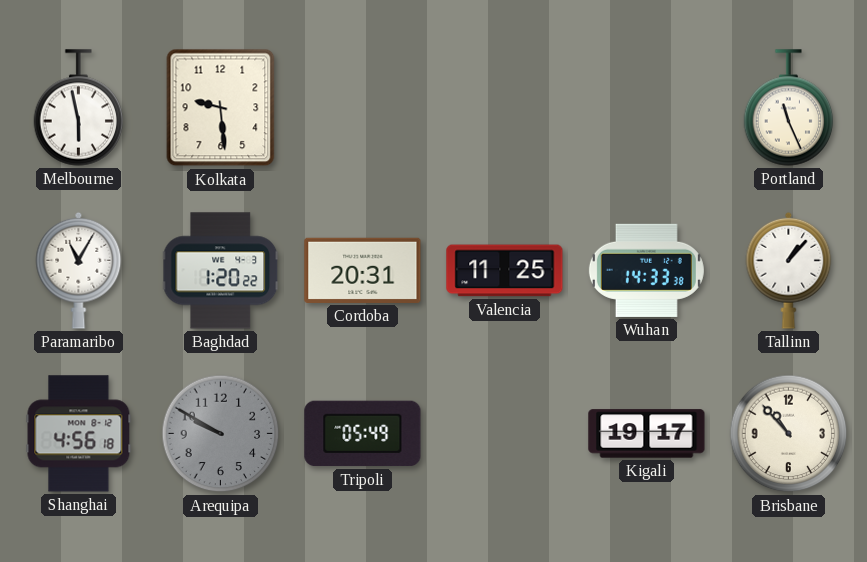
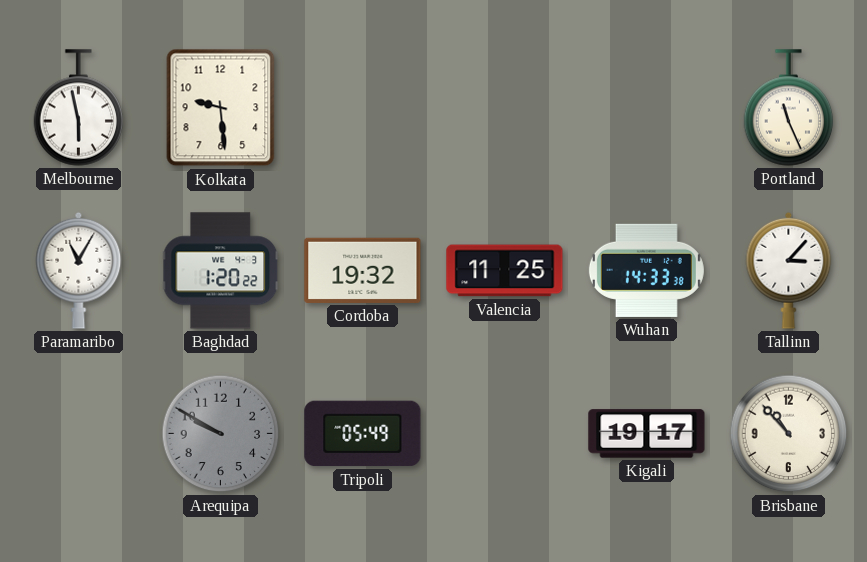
Cordoba: 20:31 -> 19:32
Tallinn: 1:07 -> 3:07
Shanghai: 4:56 -> none
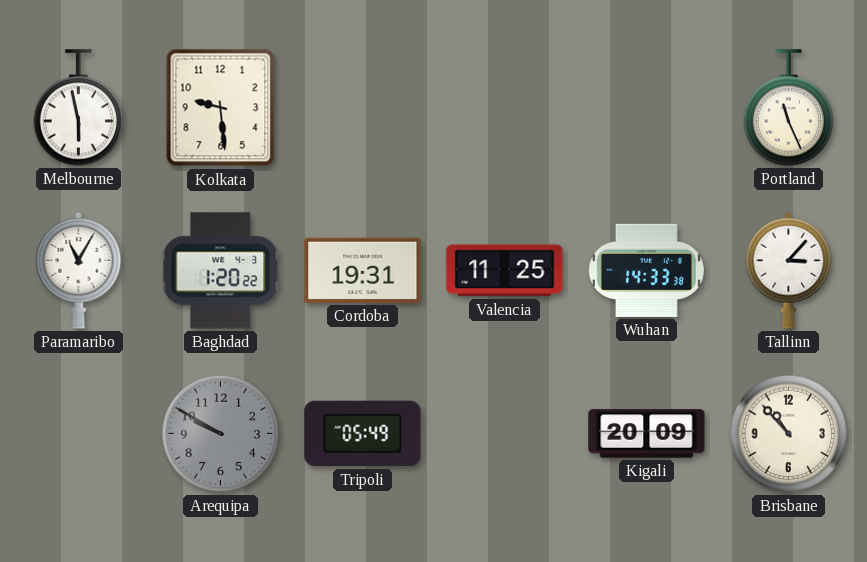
Cordoba: 19:32 -> 19:31
Kigali: 19:17 -> 20:09
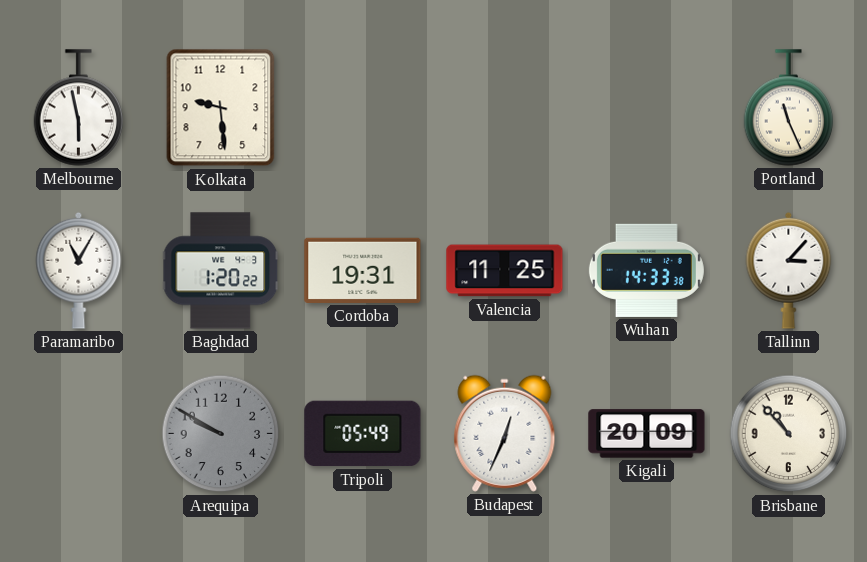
Budapest: none -> 12:34
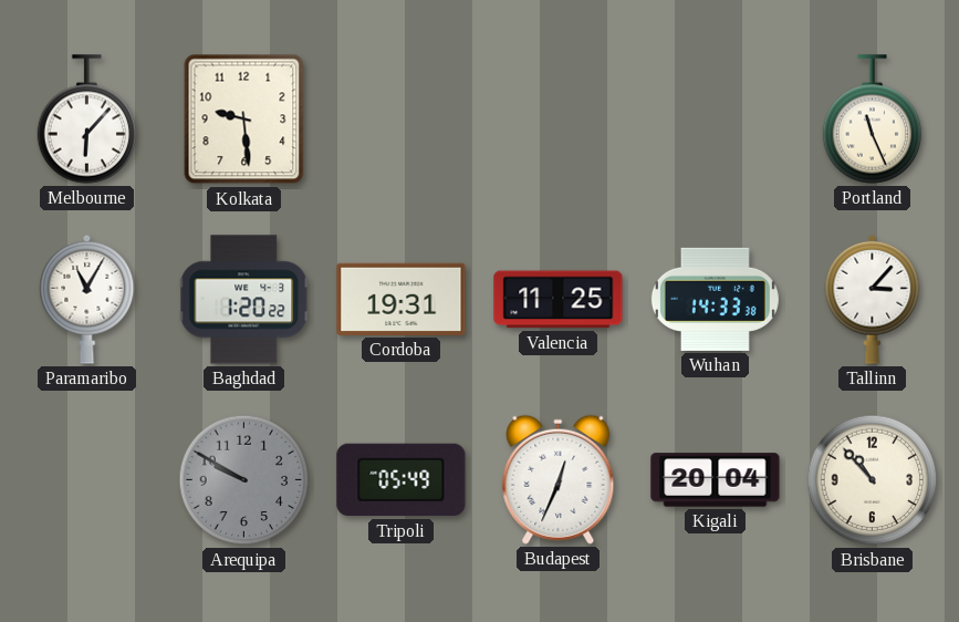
Melbourne: 5:58 -> 6:07
Kigali: 20:09 -> 20:04
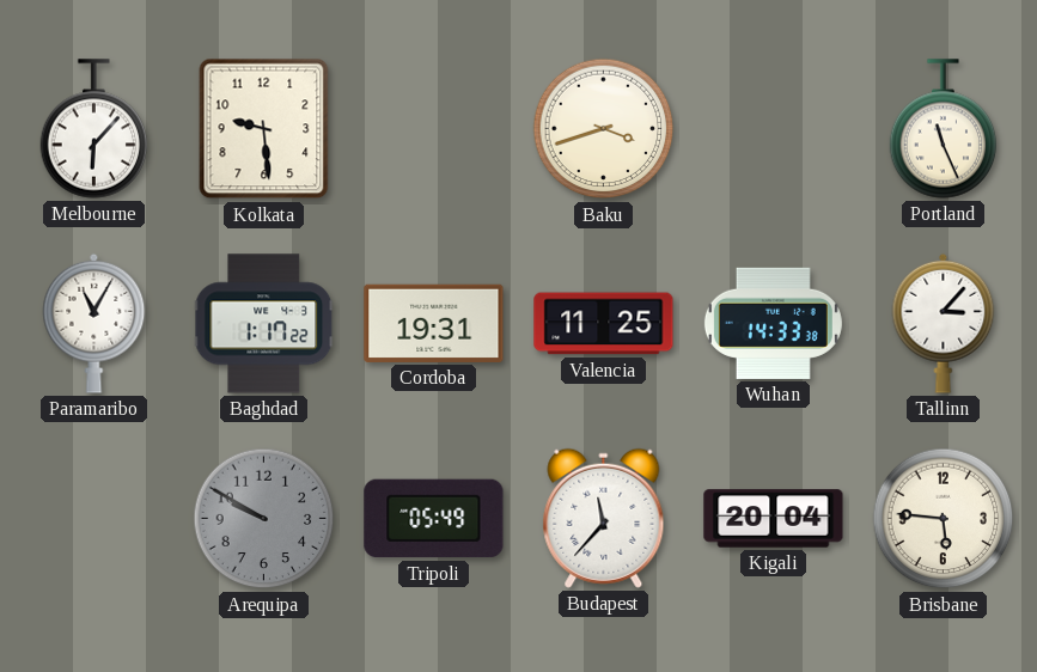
Baku: none -> 3:42
Baghdad: 1:20 -> 1:17
Budapest: 12:34 -> 11:37
Brisbane: 10:53 -> 5:46
